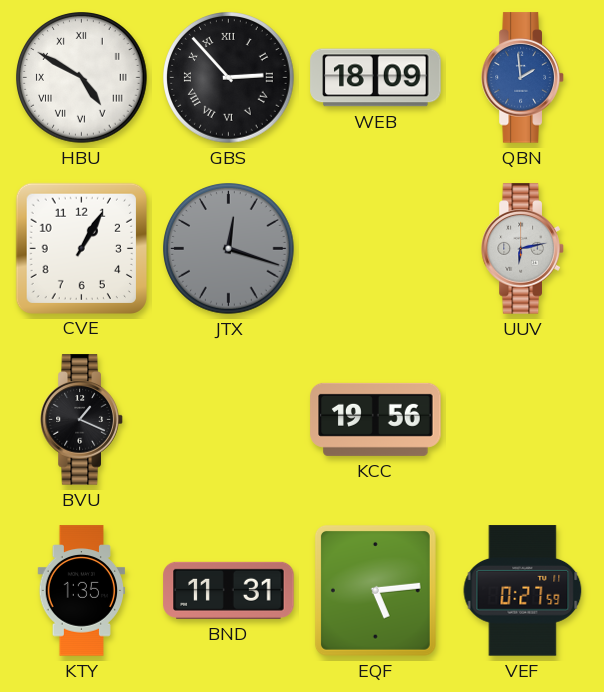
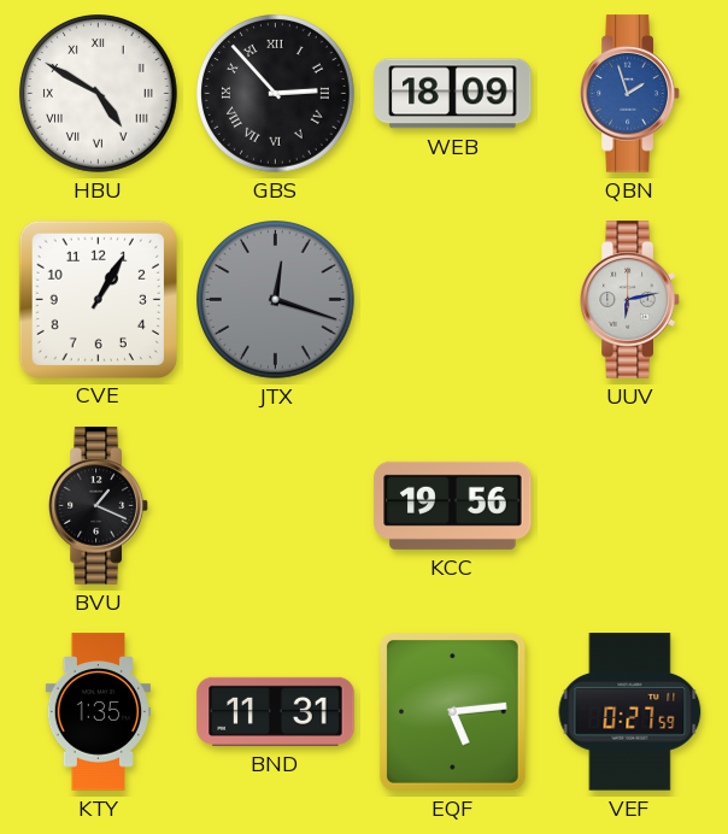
QBN: 1:59 -> 1:57
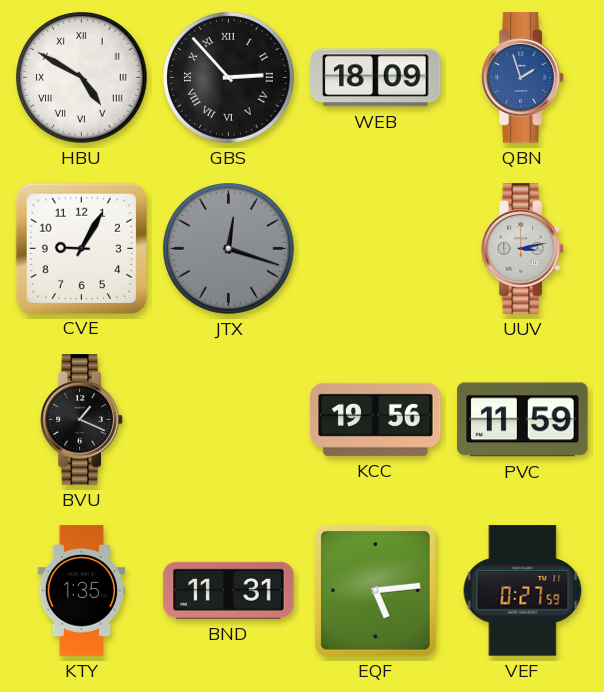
CVE: 1:05 -> 9:05
UUV: 6:13 -> 3:13
PVC: none -> 11:59
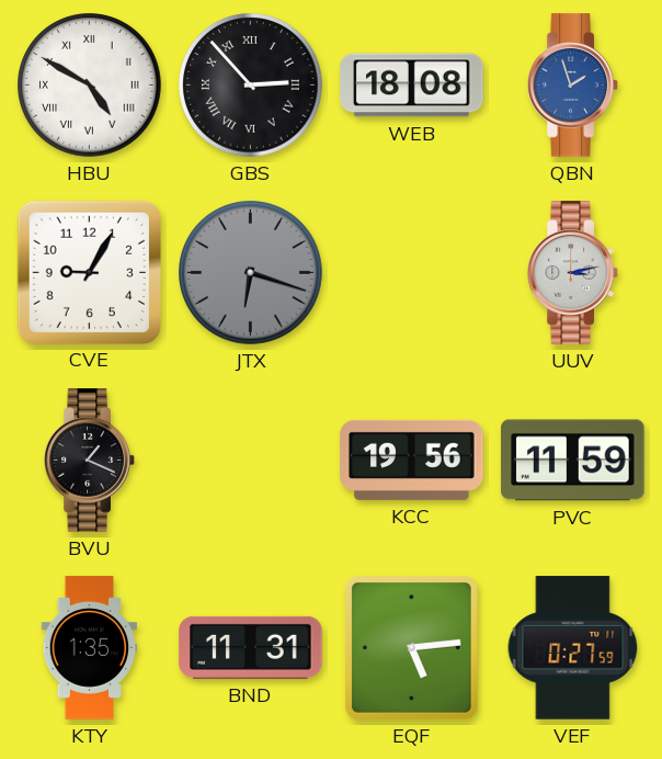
WEB: 18:09 -> 18:08
JTX: 12:18 -> 6:18
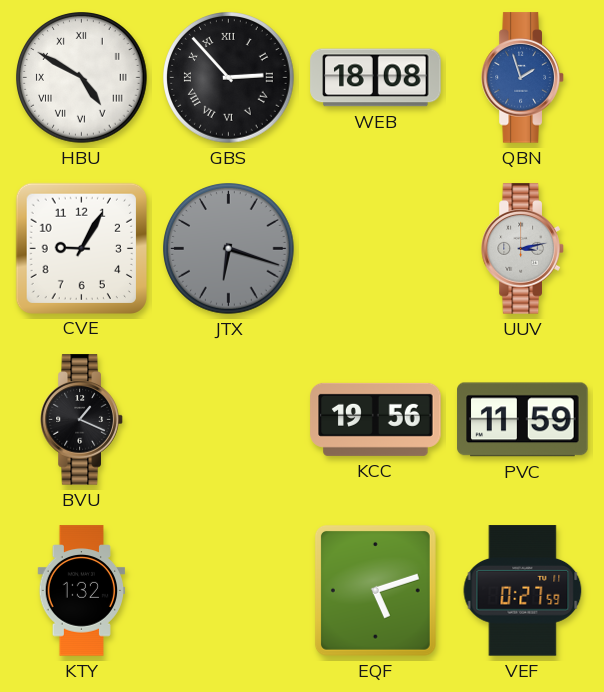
KTY: 1:35 -> 1:32
BND: 11:31 -> none
EQF: 5:14 -> 5:12
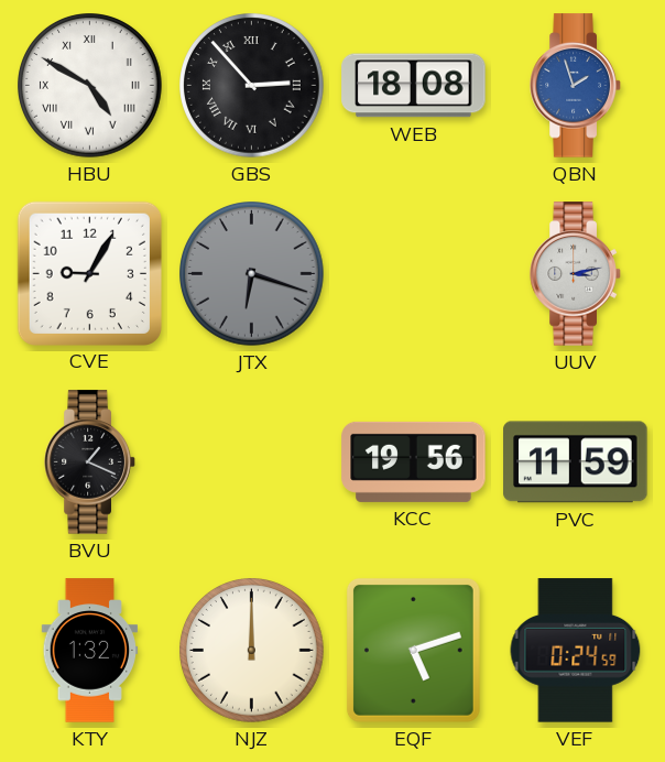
NJZ: none -> 12:00
VEF: 0:27 -> 0:24
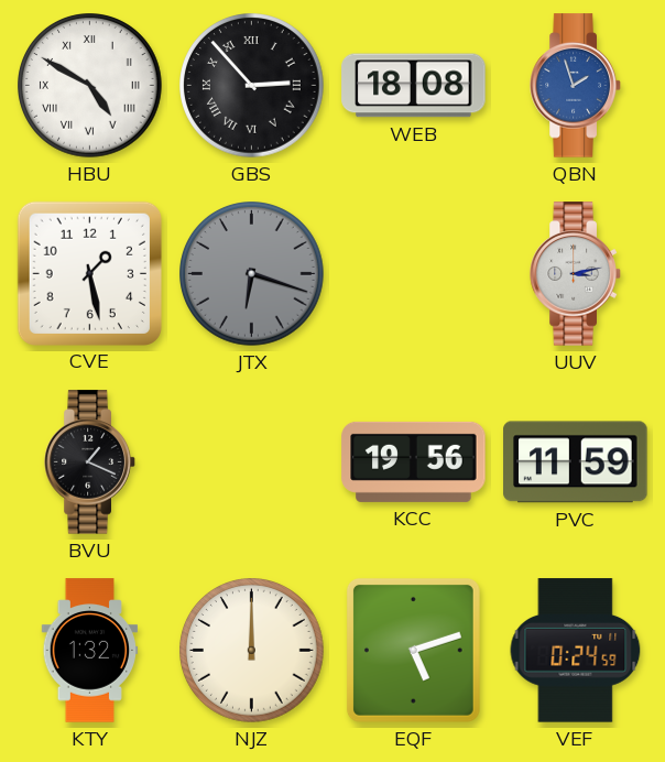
CVE: 9:05 -> 1:28
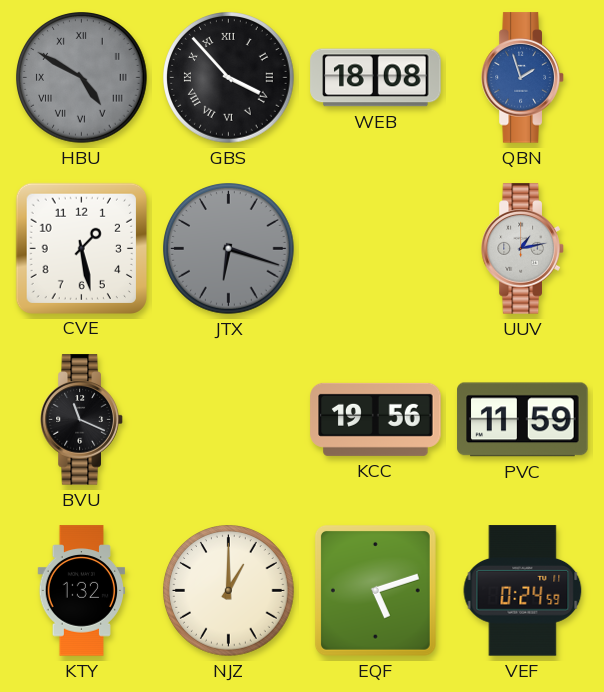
HBU dial: white -> grey
GBS: 2:53 -> 3:53
UUV: 3:13 -> 1:13
BVU: 1:19 -> 11:19
NJZ: 12:00 -> 1:00
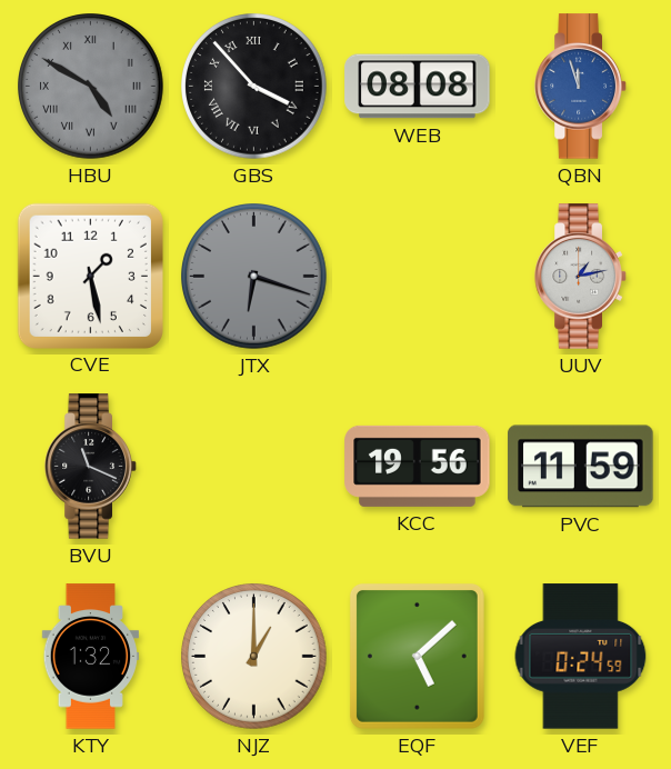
WEB: 18:08 -> 08:08
QBN: 1:57 -> 11:57
EQF: 5:12 -> 5:08
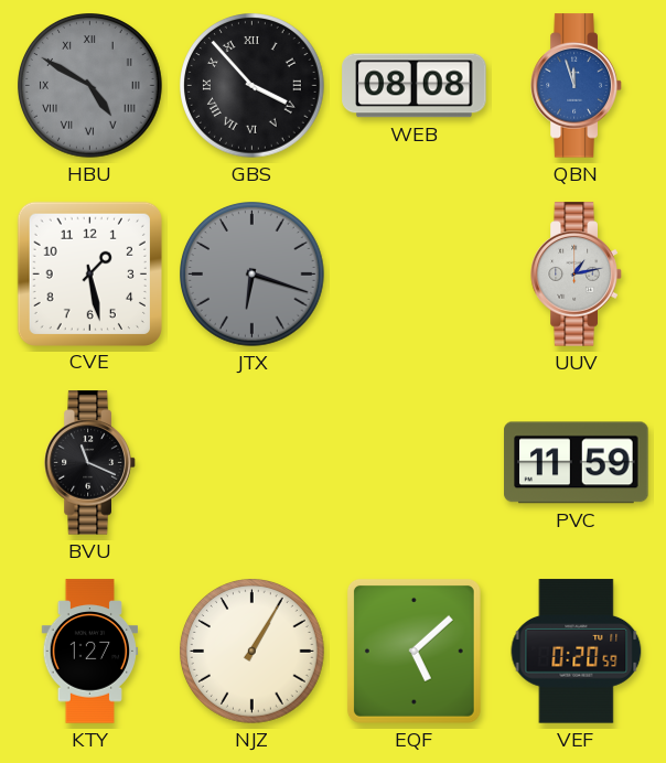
KCC: 19:56 -> none
KTY: 1:32 -> 1:27
NJZ: 1:00 -> 1:05
VEF: 0:24 -> 0:20
